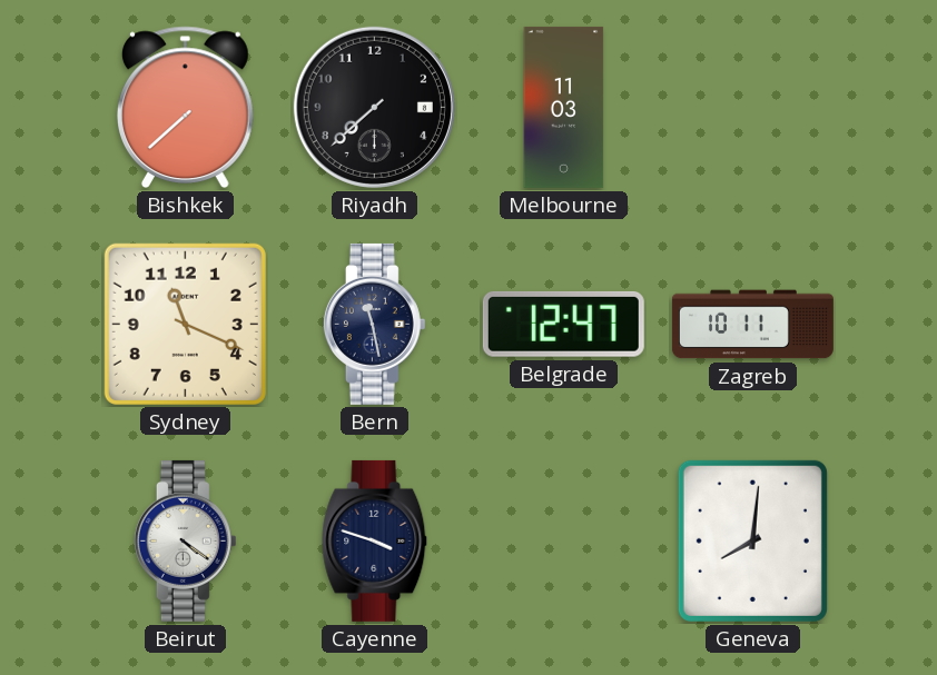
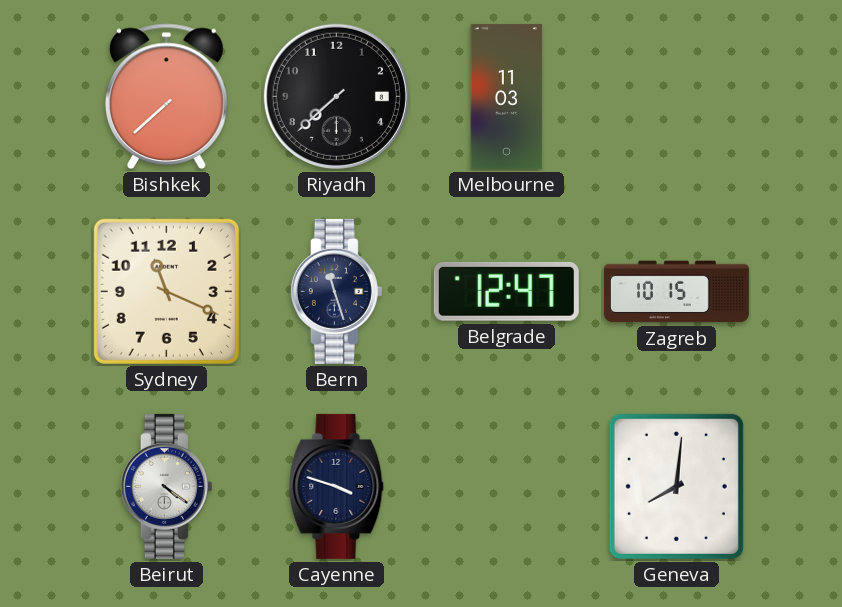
Bern: 11:28 -> 11:27
Zagreb: 10:11 -> 10:15
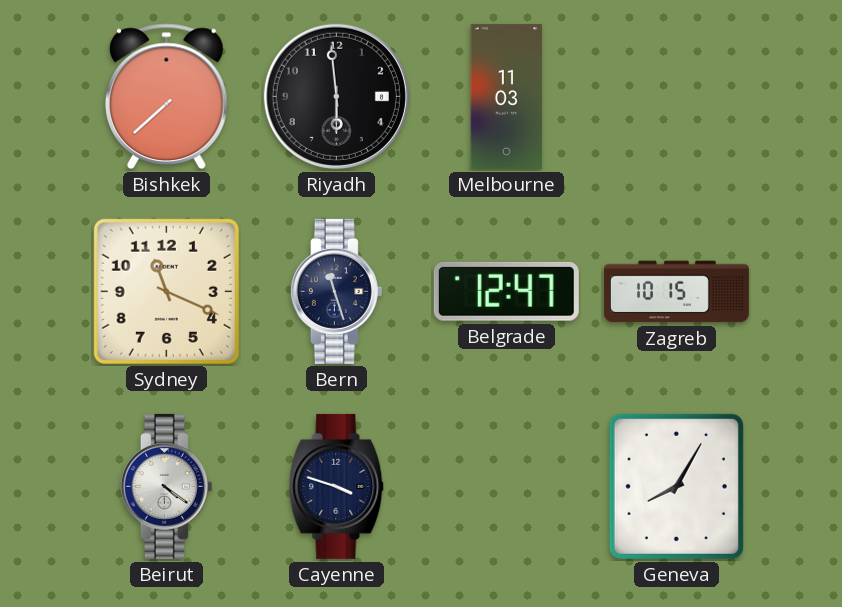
Riyadh: 7:38 -> 5:59
Geneva: 8:01 -> 8:05
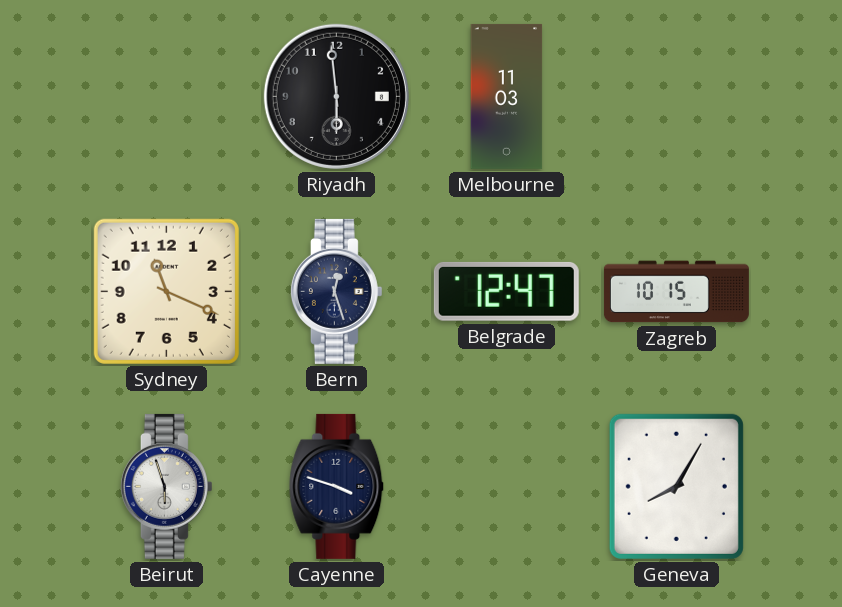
Bishkek: 7:38 -> none
Bern: 11:27 -> 12:27
Beirut: 4:21 -> 5:57
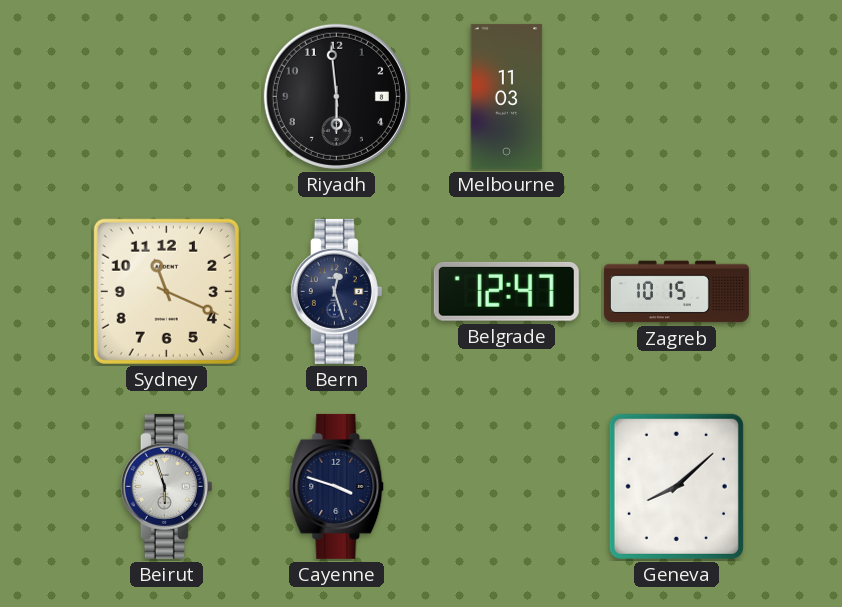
Geneva: 8:05 -> 8:08
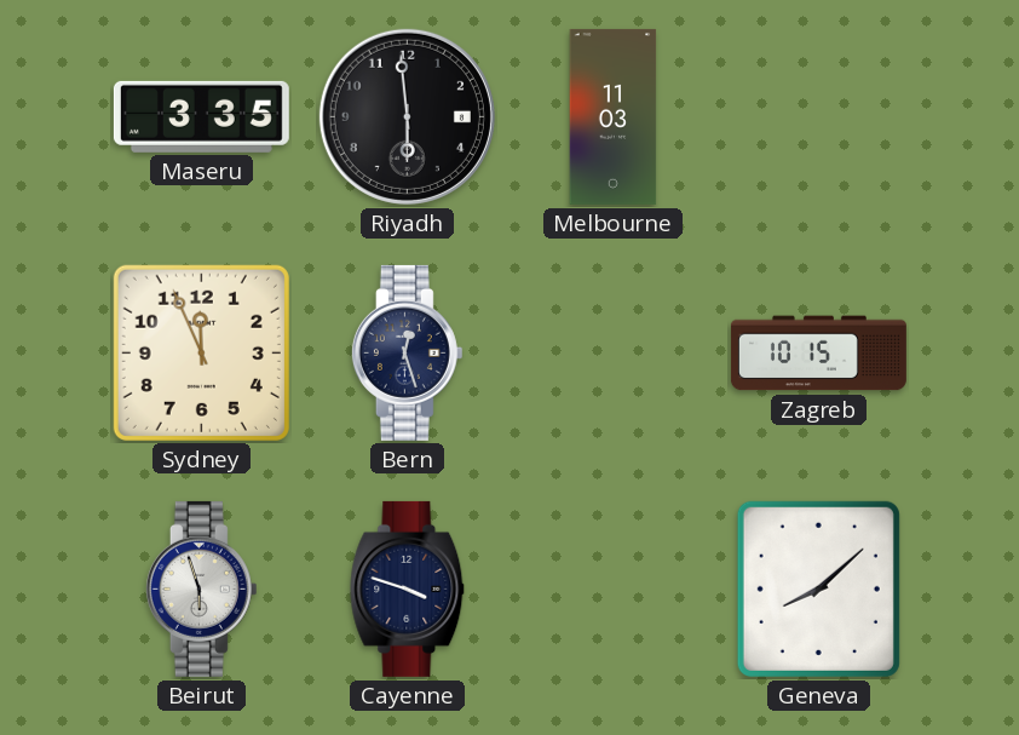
Maseru: none -> 3:35
Sydney: 11:19 -> 11:56
Belgrade: 12:47 -> none
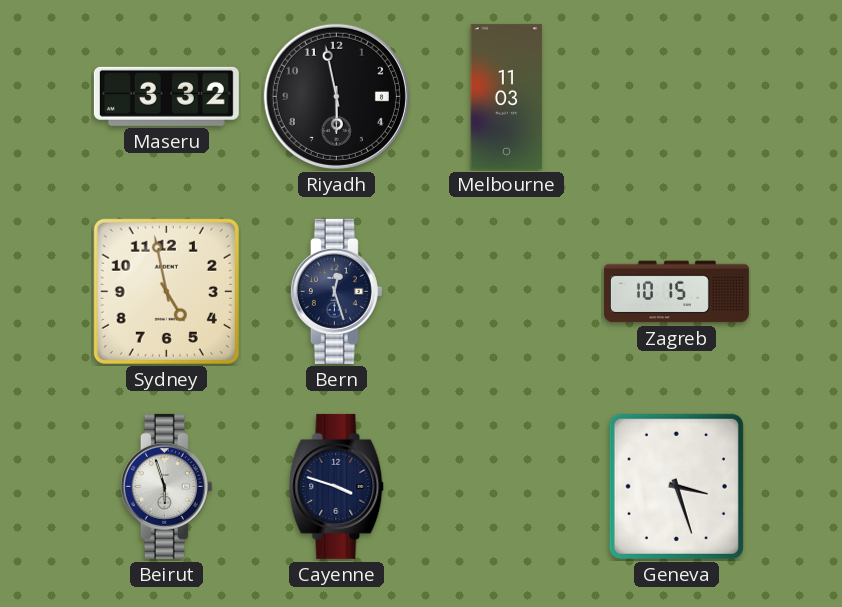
Maseru: 3:35 -> 3:32
Riyadh: 5:59 -> 5:58
Sydney: 11:56 -> 4:58
Geneva: 8:08 -> 3:27
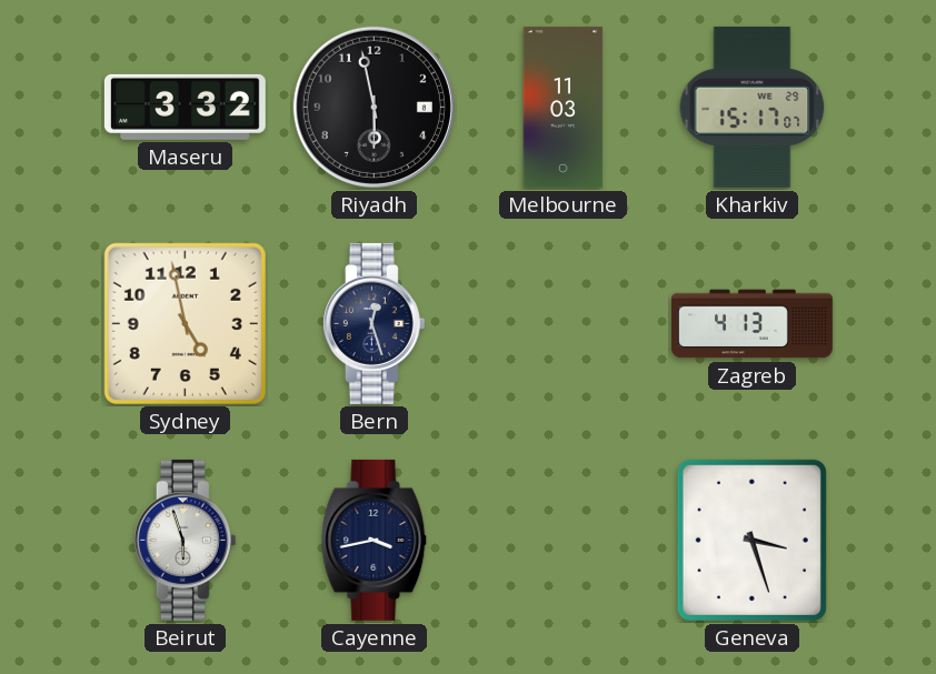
Kharkiv: none -> 15:17
Zagreb: 10:15 -> 4:13
Cayenne: 3:48 -> 3:43
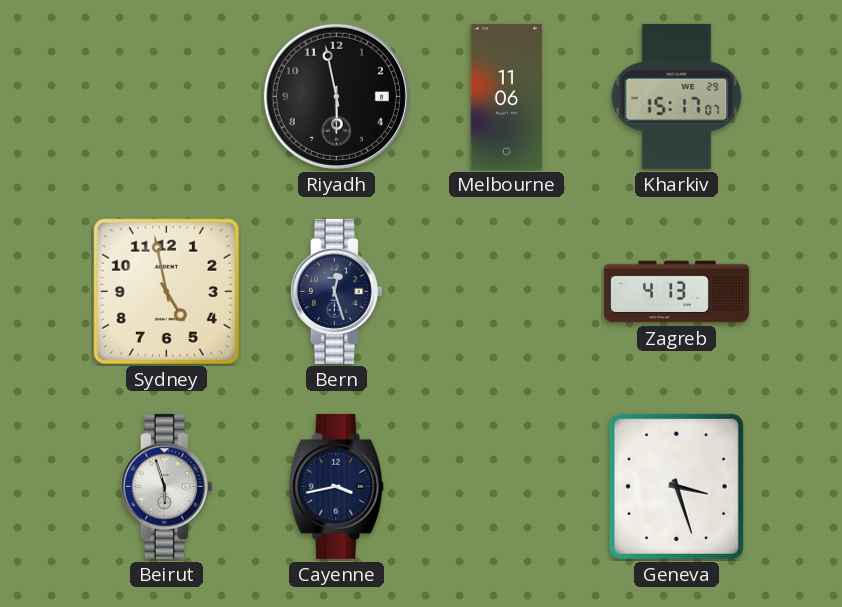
Maseru: 3:32 -> none
Melbourne: 11:03 -> 11:06
